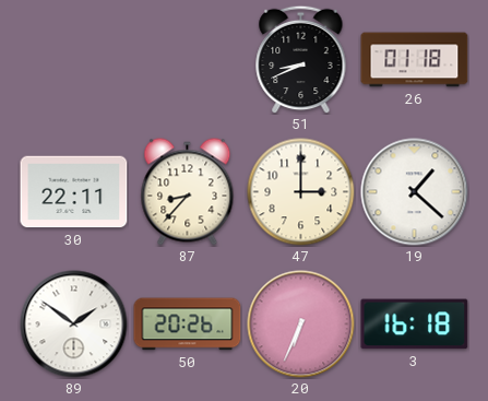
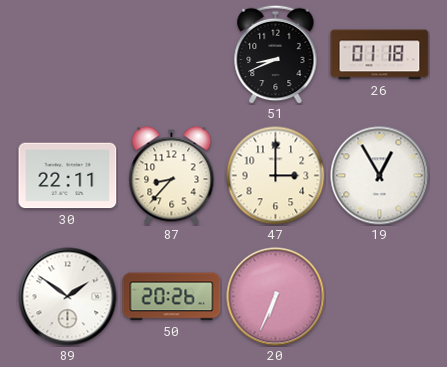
19: 1:22 -> 12:55
3: 16:18 -> none
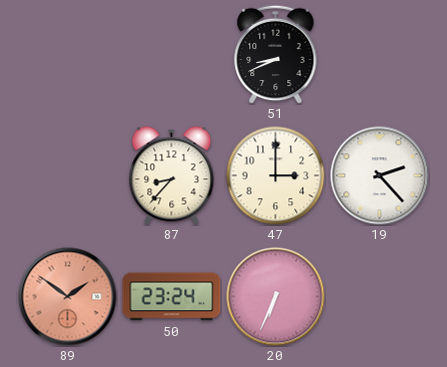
26: 01:18 -> none
30: 22:11 -> none
19: 12:55 -> 2:23
89 dial: white -> salmon
50: 20:26 -> 23:24
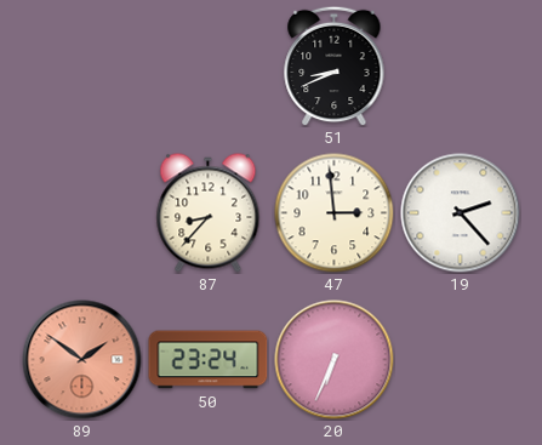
47: 3:00 -> 2:59
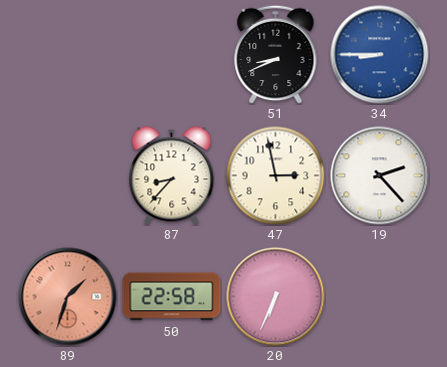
34: none -> 8:45
47: 2:59 -> 2:58
89: 1:51 -> 1:33
50: 23:24 -> 22:58
